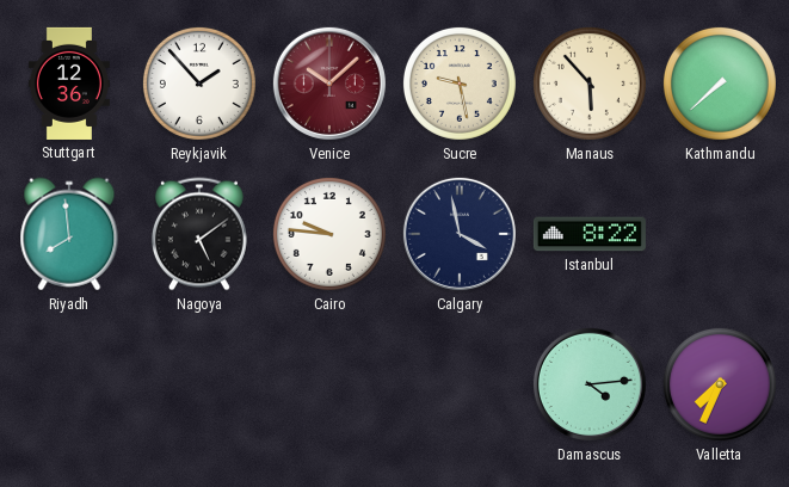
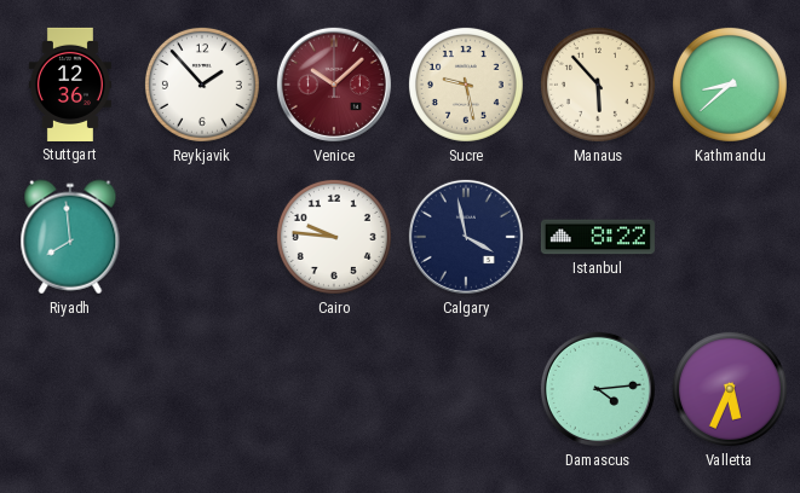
Kathmandu: 7:38 -> 8:38
Nagoya: 5:09 -> none
Valletta: 7:34 -> 5:34
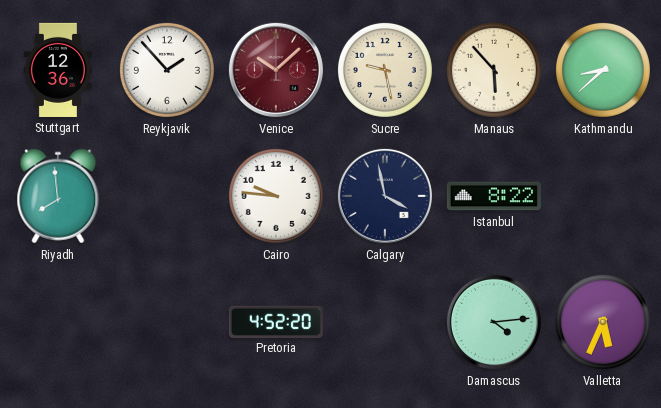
Pretoria: none -> 4:52
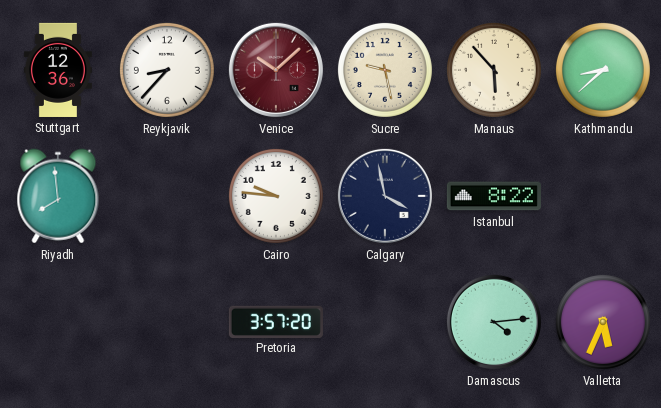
Reykjavik: 1:53 -> 8:37
Pretoria: 4:52 -> 3:57
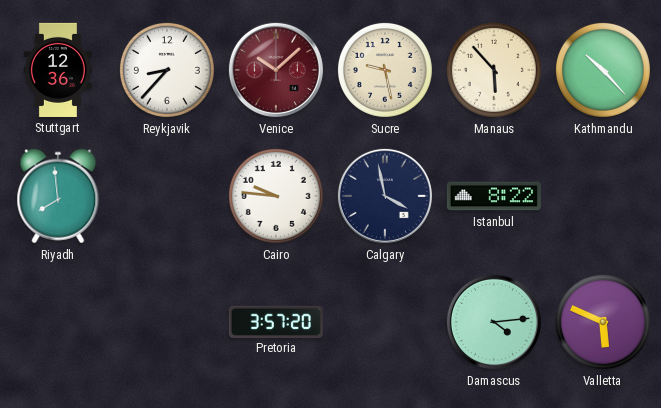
Kathmandu: 8:38 -> 10:23
Valletta: 5:34 -> 5:49
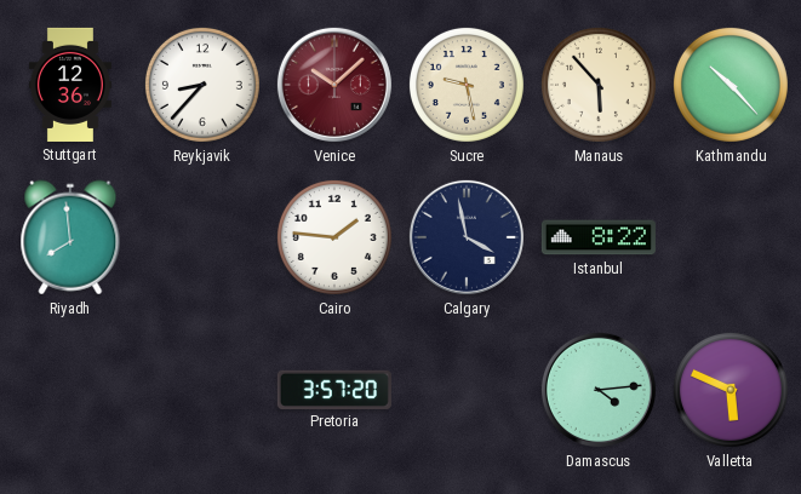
Cairo: 9:46 -> 1:46
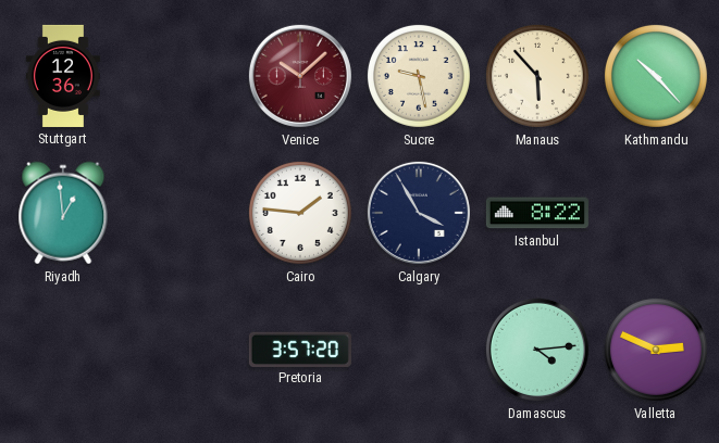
Reykjavik: 8:37 -> none
Riyadh: 7:59 -> 12:59
Calgary: 3:58 -> 3:55
Valletta: 5:49 -> 2:49
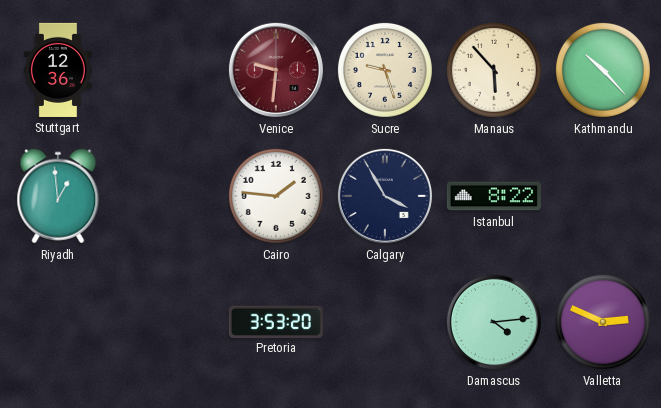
Venice: 10:08 -> 9:31
Sucre: 9:28 -> 9:27
Pretoria: 3:57 -> 3:53
